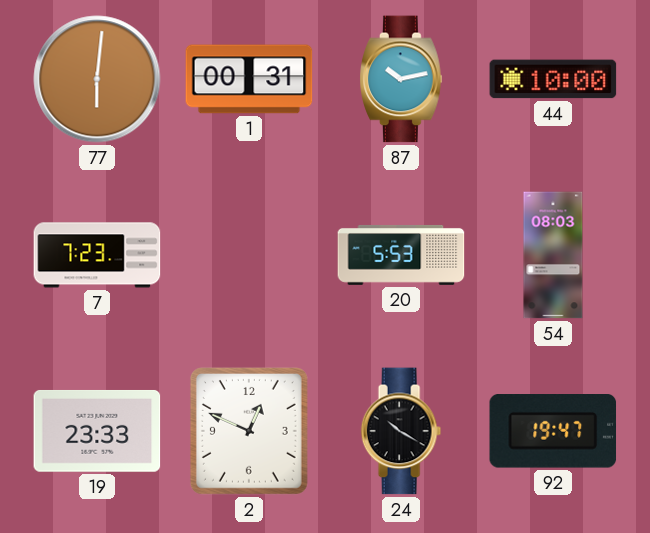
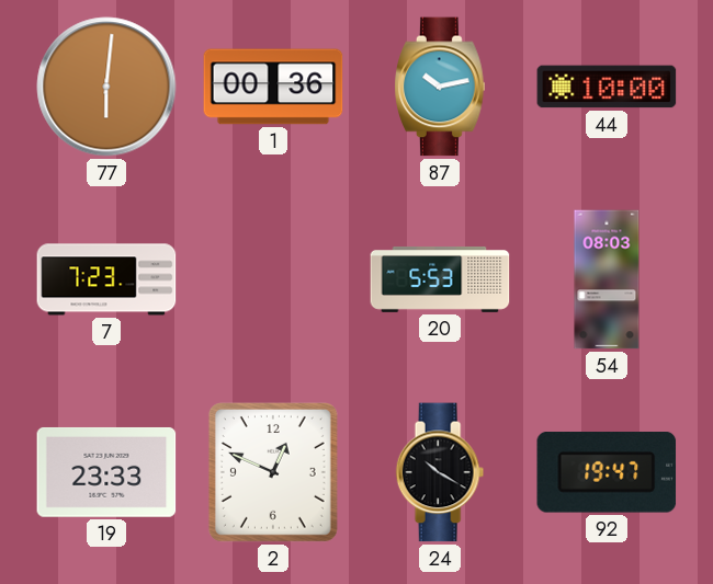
1: 00:31 -> 00:36
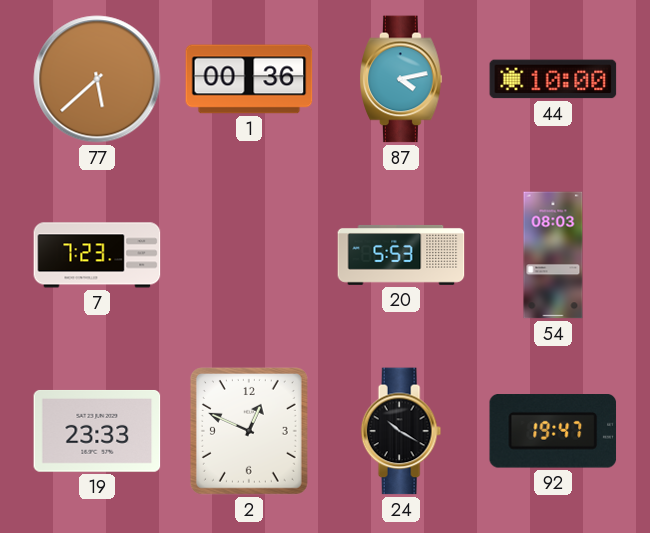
77: 6:01 -> 5:38
87: 10:13 -> 4:13
